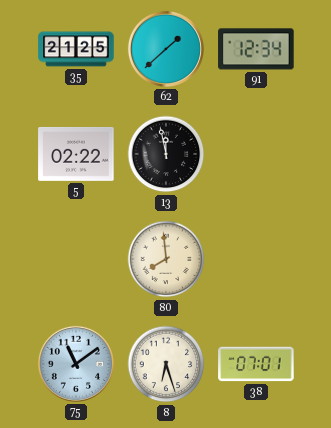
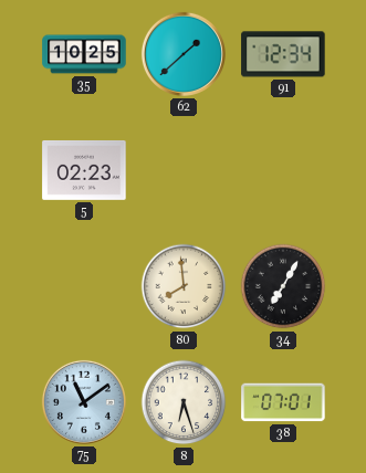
35: 21:25 -> 10:25
5: 02:22 -> 02:23
13: 11:58 -> none
34: none -> 7:05
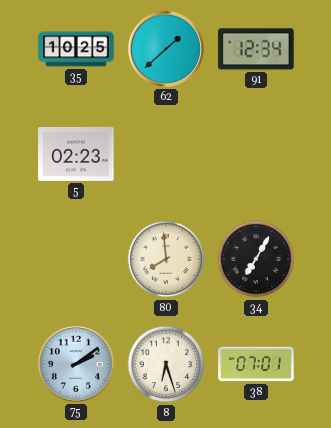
75: 11:09 -> 2:09
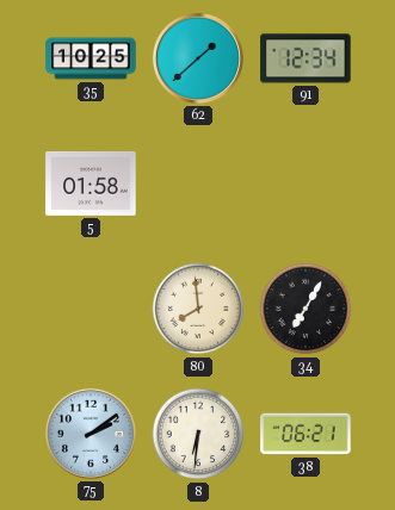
5: 02:23 -> 01:58
8: 6:27 -> 6:31
38: 07:01 -> 06:21
